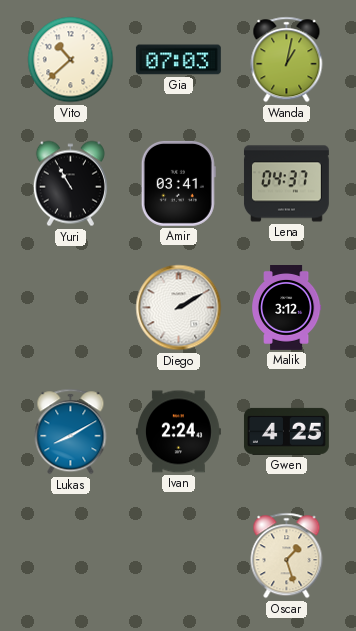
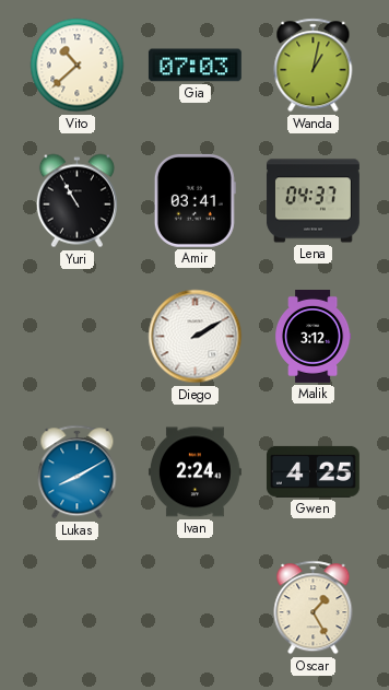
Oscar: 1:27 -> 1:25
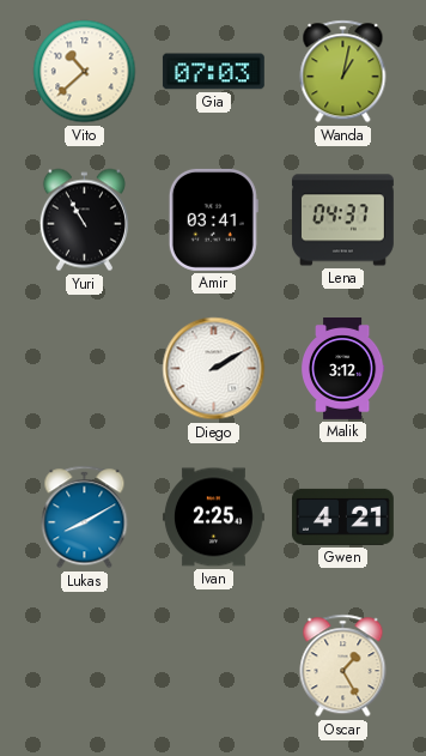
Ivan: 2:24 -> 2:25
Gwen: 4:25 -> 4:21
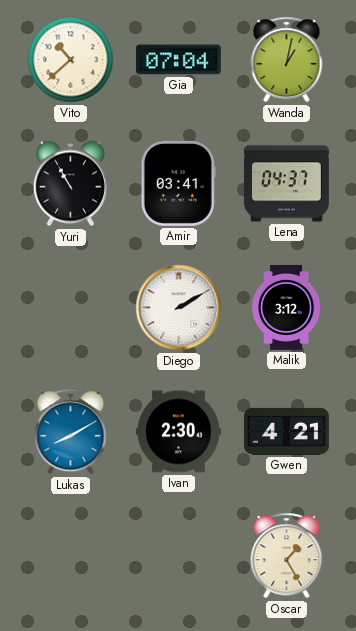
Gia: 07:03 -> 07:04
Ivan: 2:25 -> 2:30
